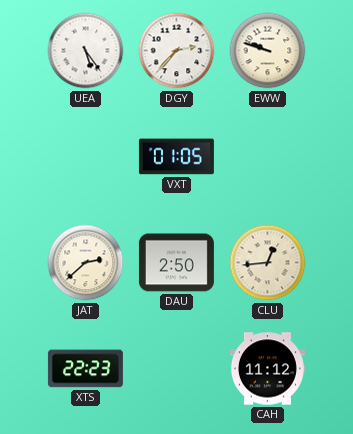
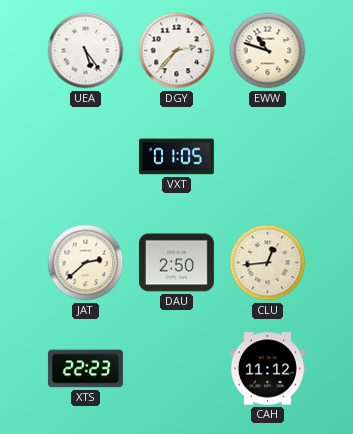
EWW: 9:48 -> 10:48
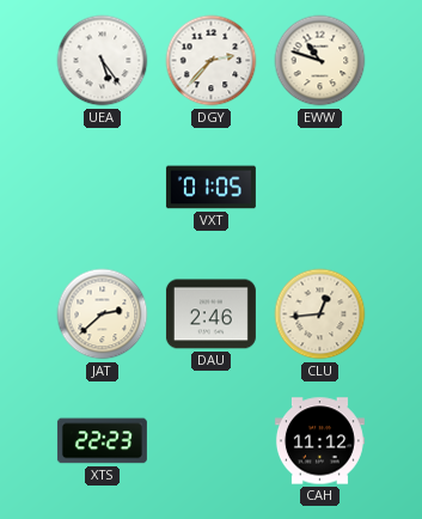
DAU: 2:50 -> 2:46
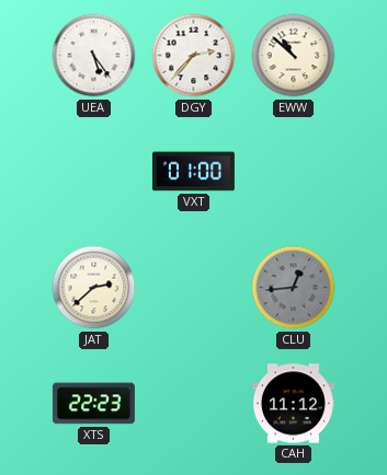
EWW: 10:48 -> 10:52
VXT: 01:05 -> 01:00
DAU: 2:46 -> none
CLU dial: cream -> grey
